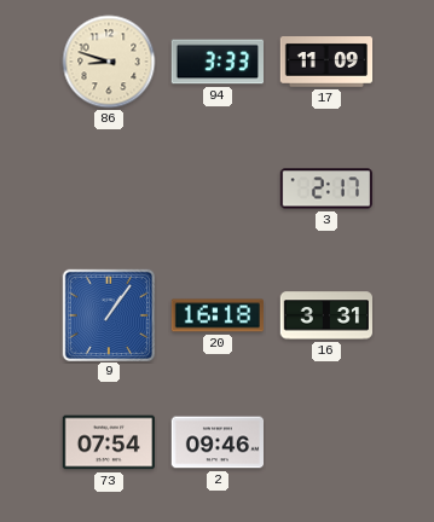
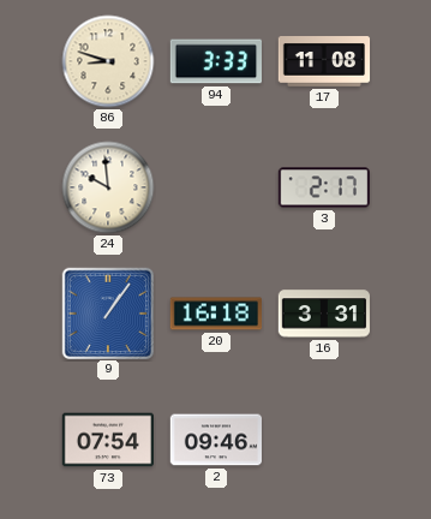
17: 11:09 -> 11:08
24: none -> 9:59
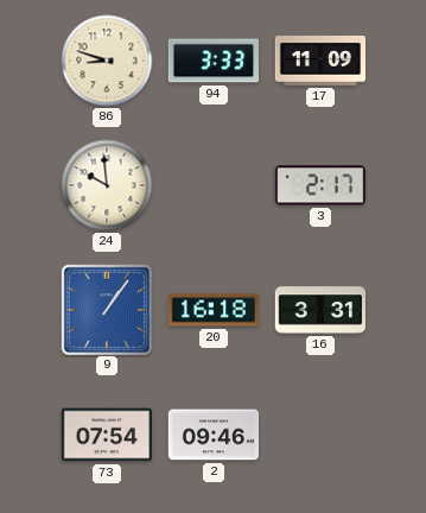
17: 11:08 -> 11:09
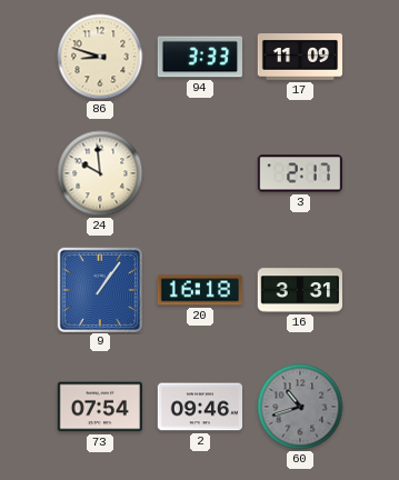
60: none -> 10:42
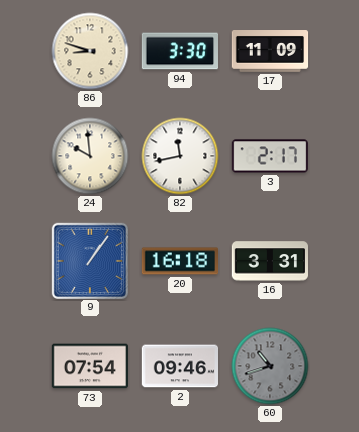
94: 3:33 -> 3:30
82: none -> 11:43
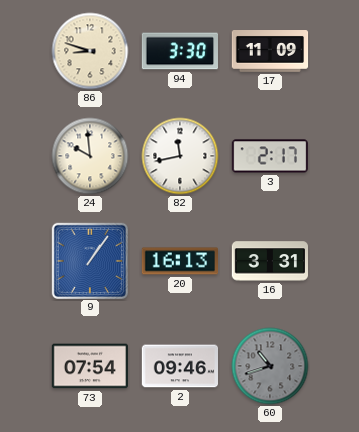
20: 16:18 -> 16:13
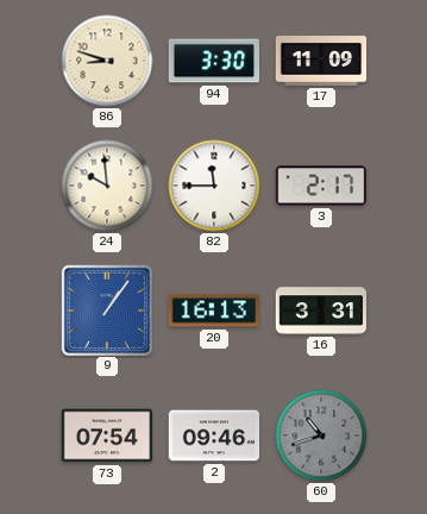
82: 11:43 -> 11:45
